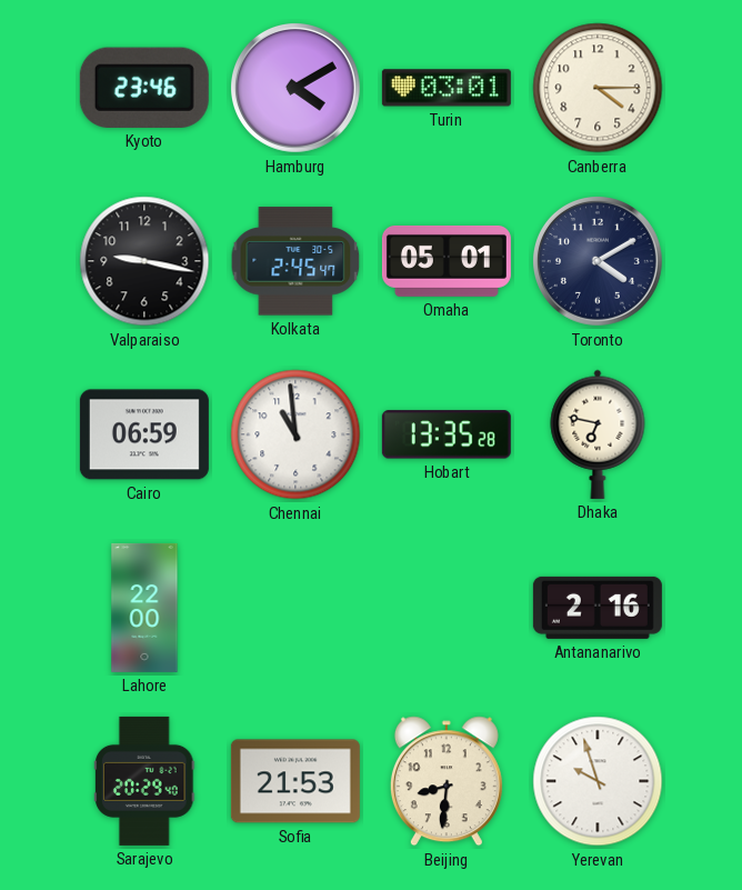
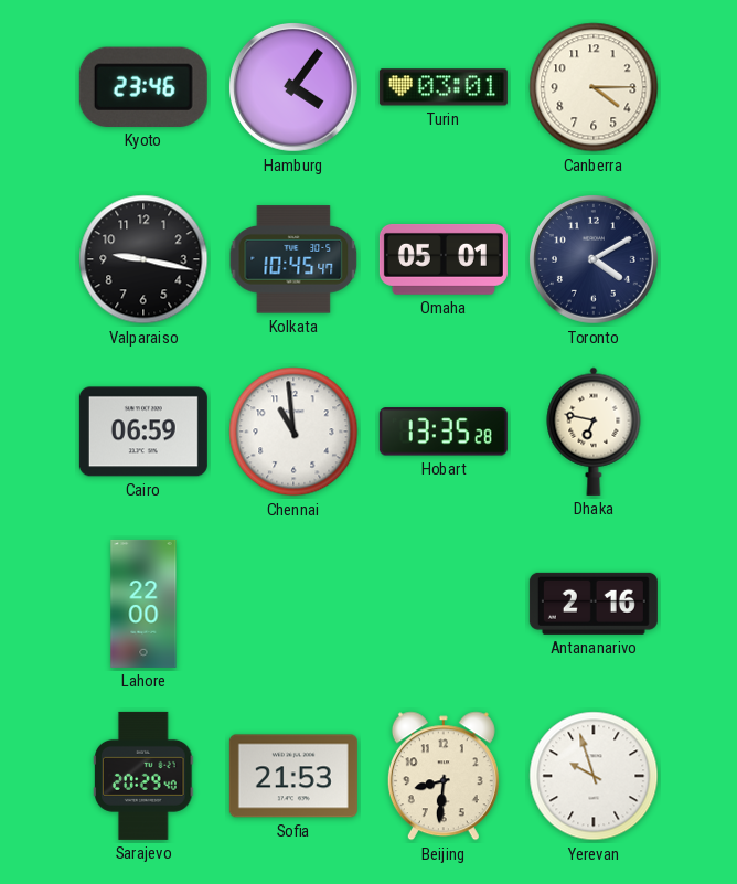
Hamburg: 4:10 -> 4:06
Kolkata: 2:45 -> 10:45
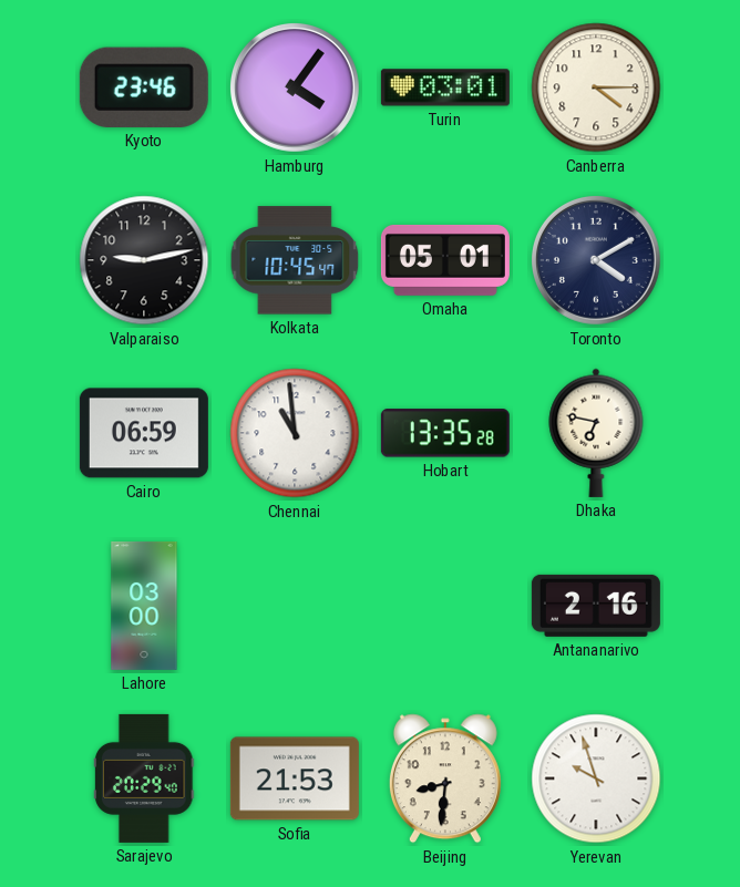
Valparaiso: 9:17 -> 9:13
Lahore: 22:00 -> 03:00
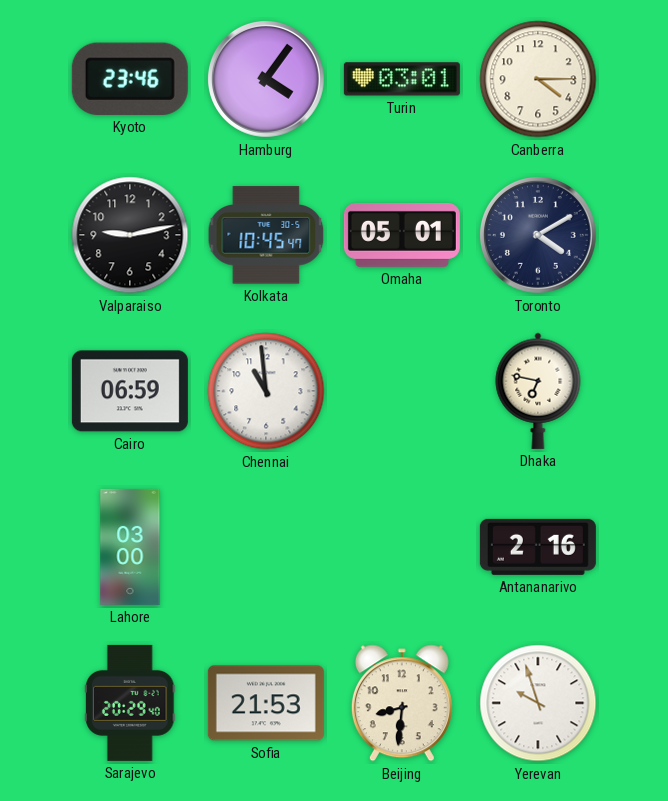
Hobart: 13:35 -> none
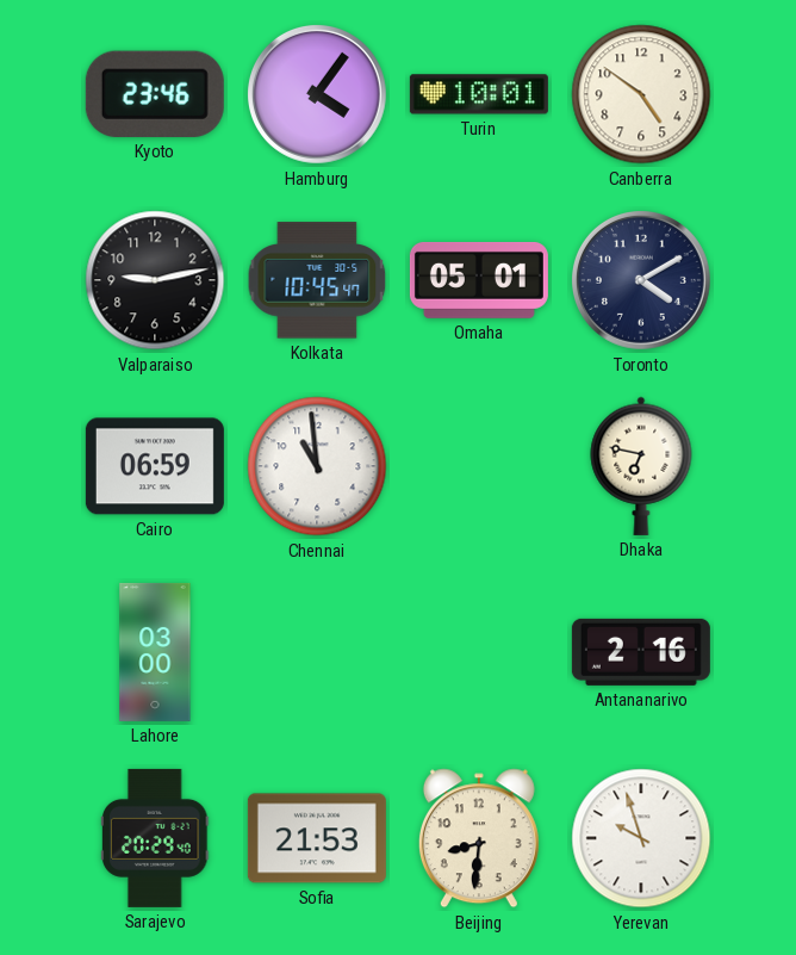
Turin: 03:01 -> 10:01
Canberra: 4:15 -> 4:51
